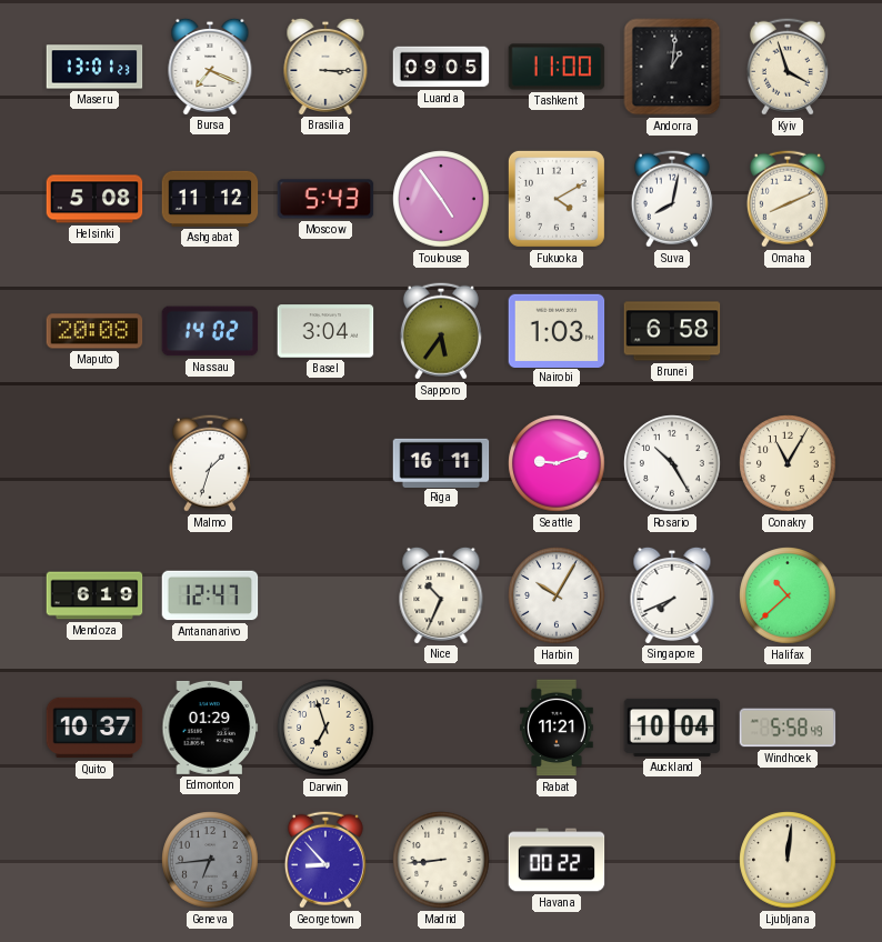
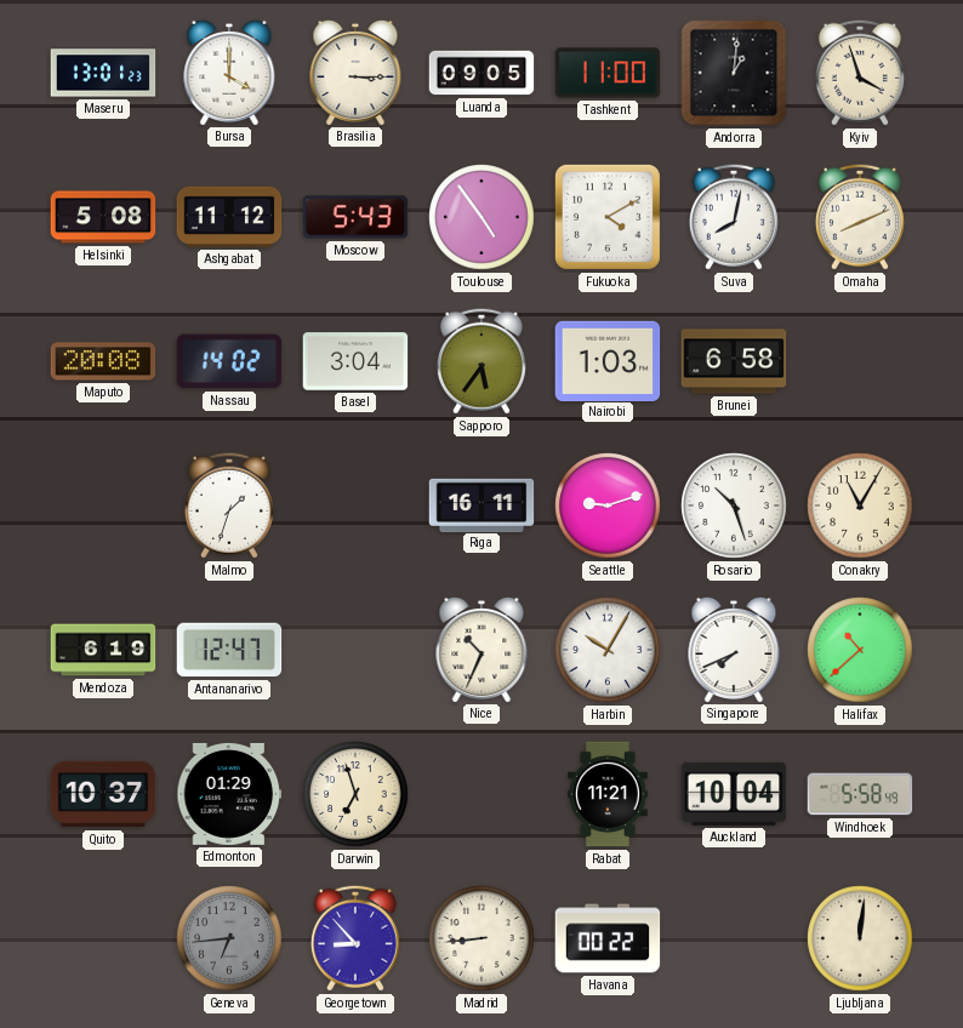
Bursa: 7:19 -> 4:00
Rosario: 10:25 -> 10:27
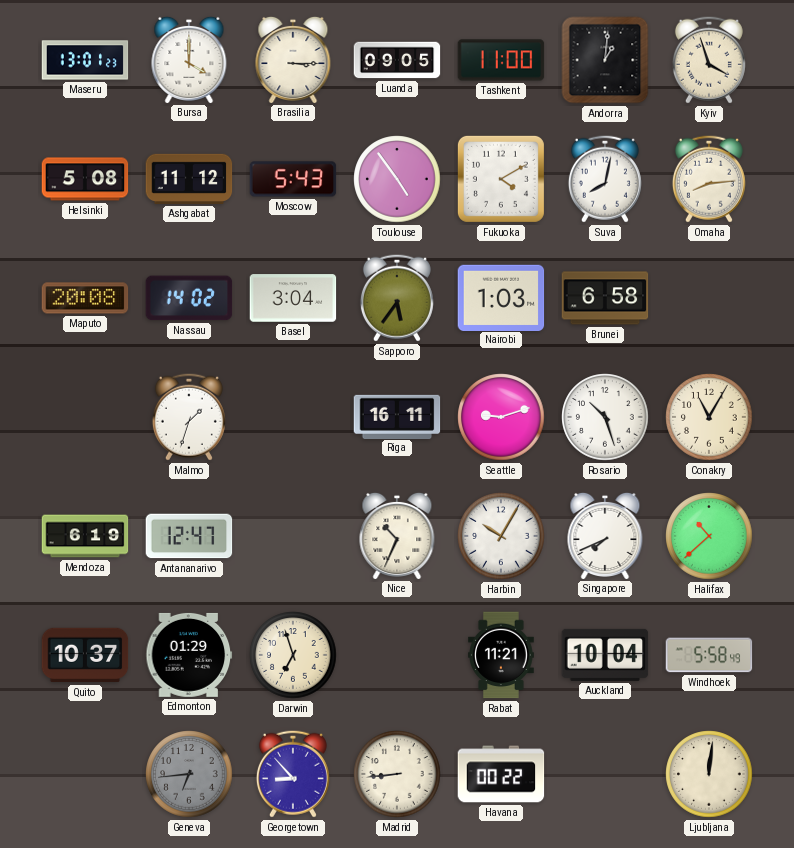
Omaha: 8:11 -> 8:14
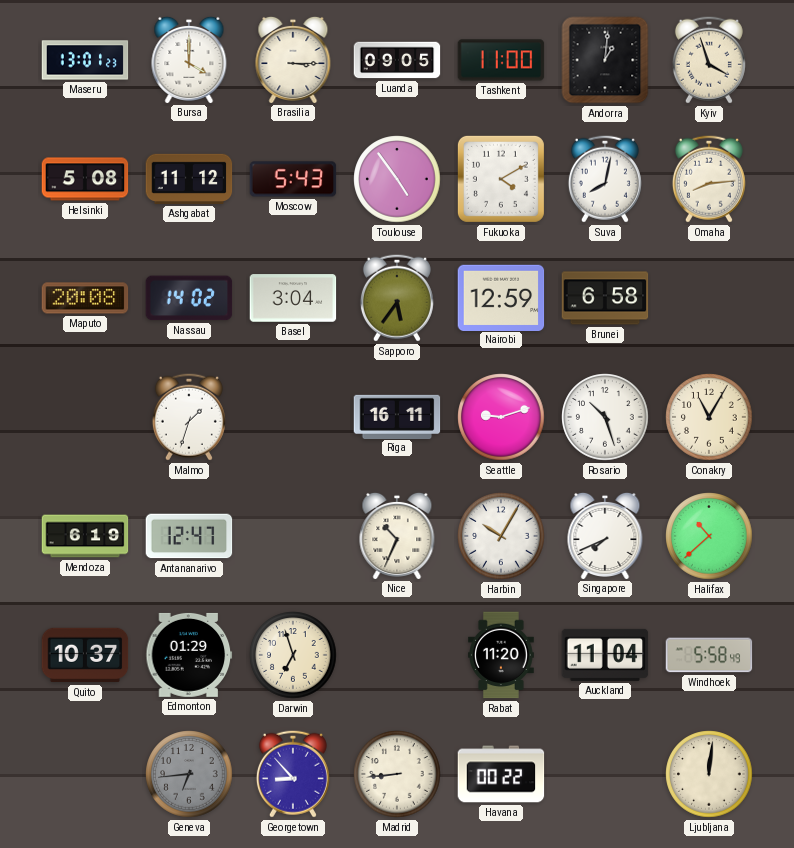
Nairobi: 1:03 -> 12:59
Rabat: 11:21 -> 11:20
Auckland: 10:04 -> 11:04
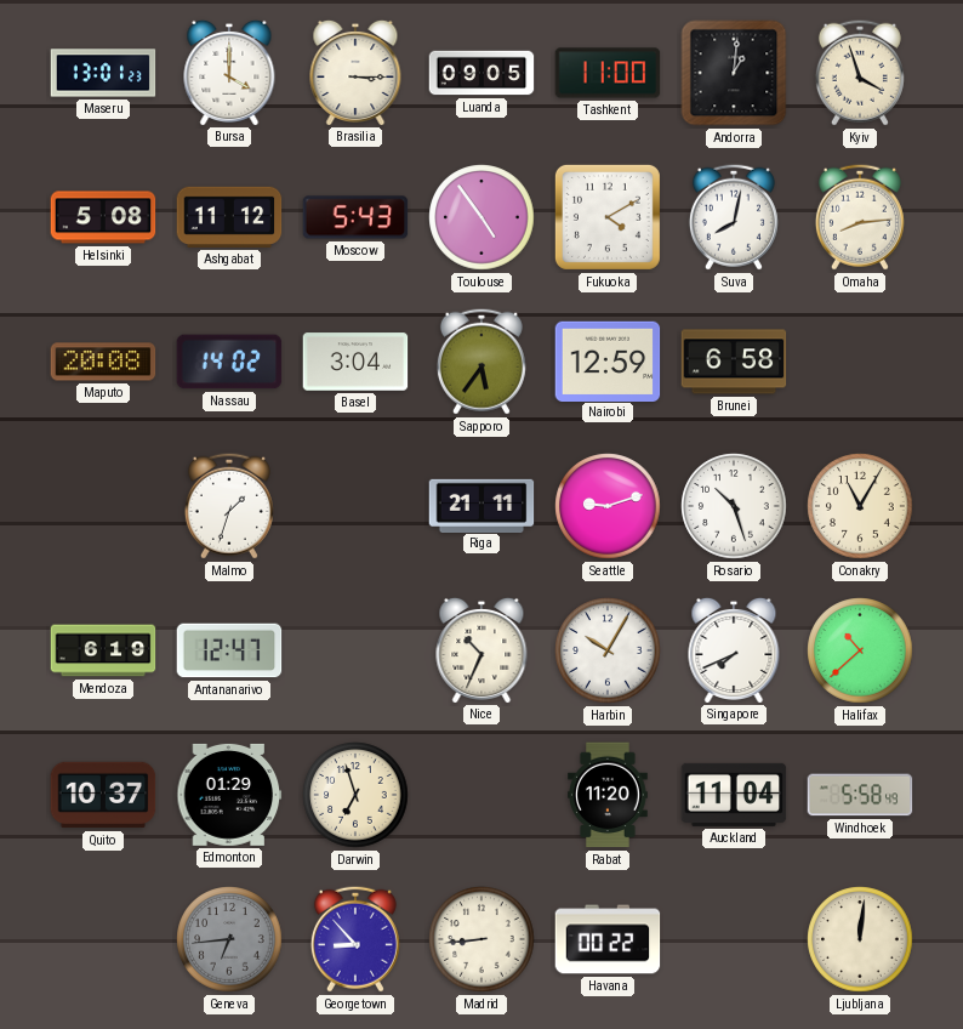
Riga: 16:11 -> 21:11
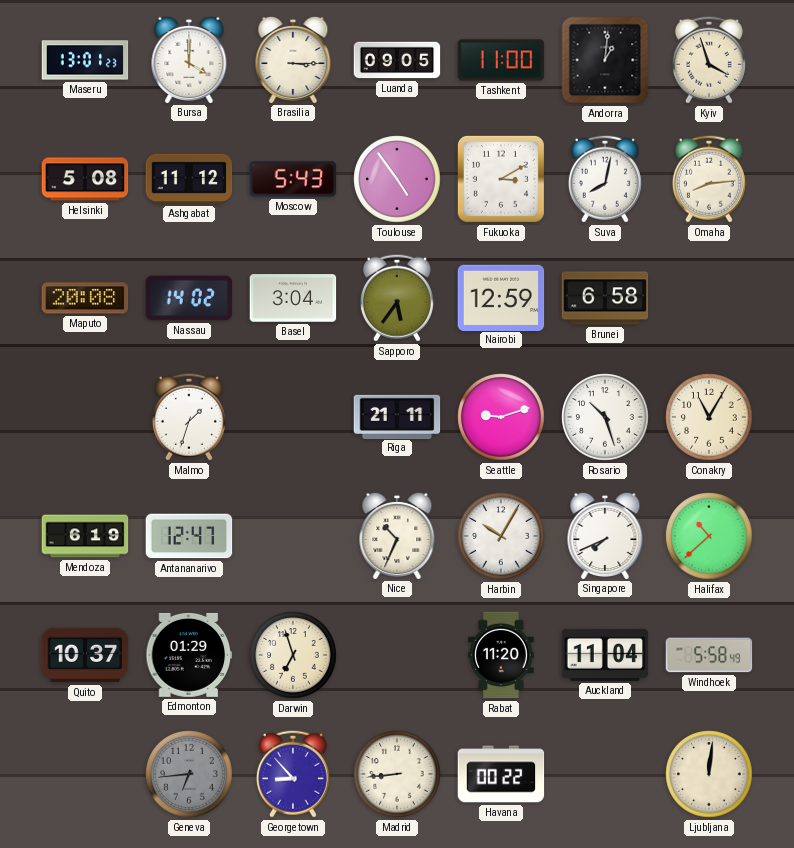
Fukuoka: 4:10 -> 3:10
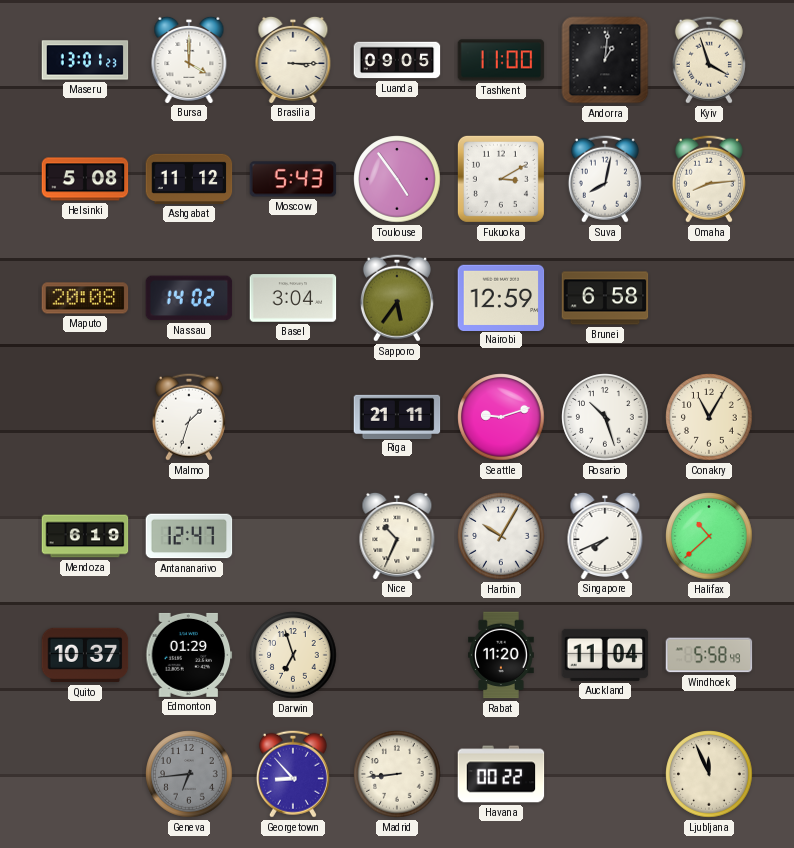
Ljubljana: 12:01 -> 11:56
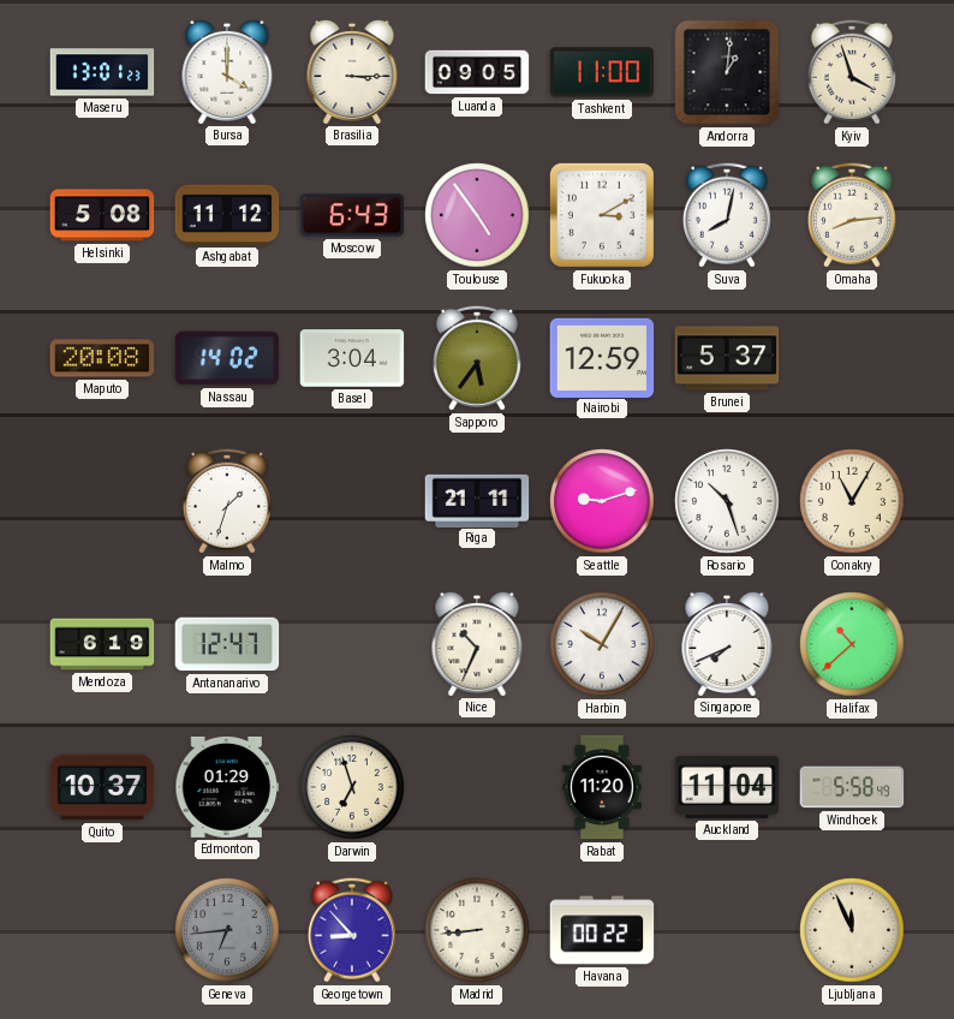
Moscow: 5:43 -> 6:43
Brunei: 6:58 -> 5:37
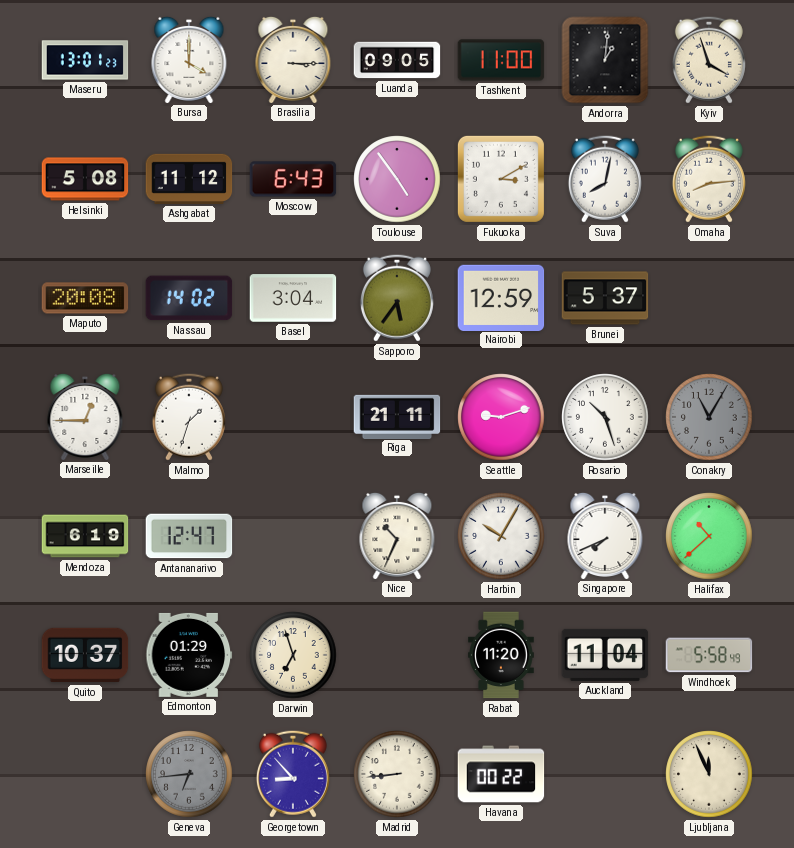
Marseille: none -> 12:45
Conakry dial: cream -> grey
